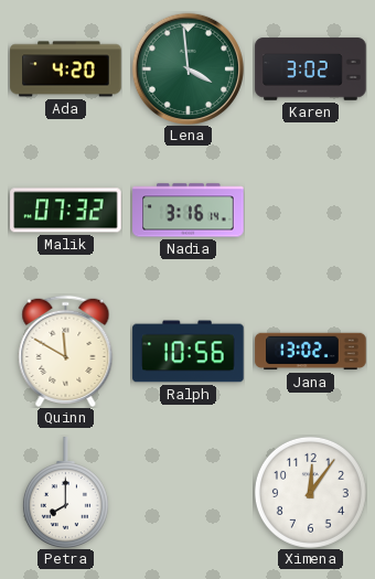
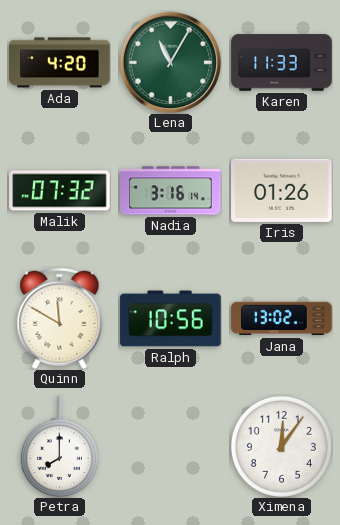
Lena: 3:59 -> 11:05
Karen: 3:02 -> 11:33
Iris: none -> 01:26
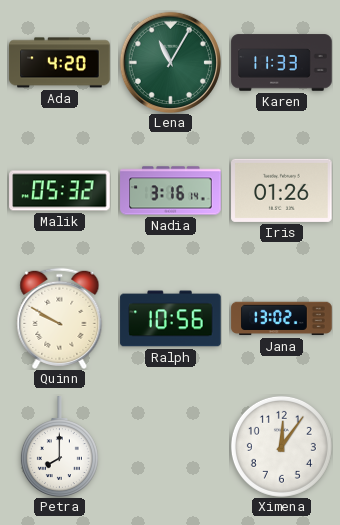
Malik: 07:32 -> 05:32
Quinn: 11:50 -> 9:50
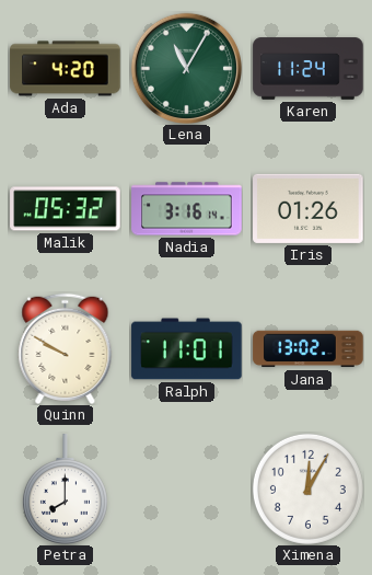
Karen: 11:33 -> 11:24
Ralph: 10:56 -> 11:01
Ximena: 12:06 -> 12:05
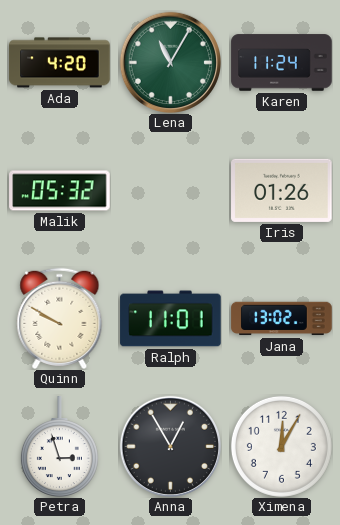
Nadia: 3:16 -> none
Petra: 8:00 -> 2:57
Anna: none -> 12:55
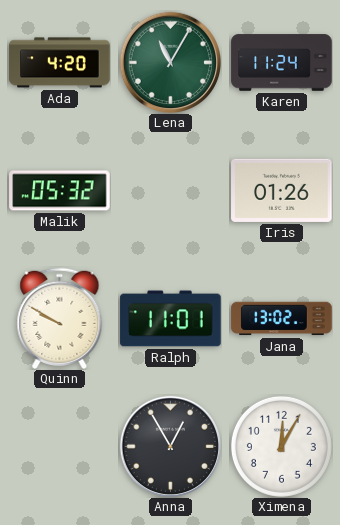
Petra: 2:57 -> none
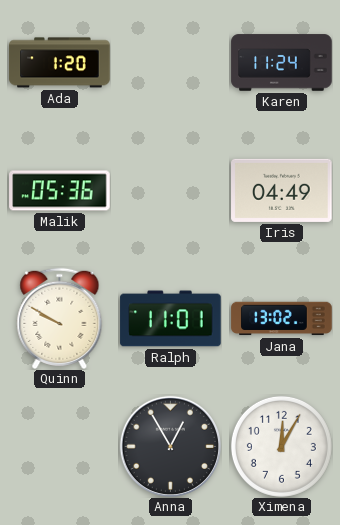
Ada: 4:20 -> 1:20
Lena: 11:05 -> none
Malik: 05:32 -> 05:36
Iris: 01:26 -> 04:49
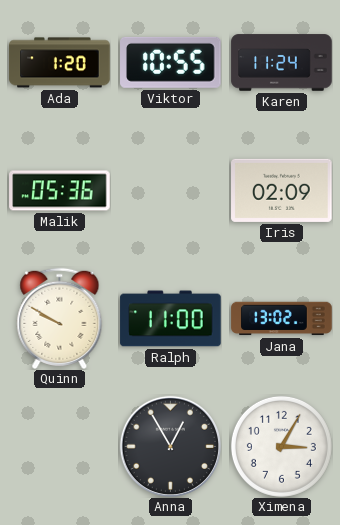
Viktor: none -> 10:55
Iris: 04:49 -> 02:09
Ralph: 11:01 -> 11:00
Ximena: 12:05 -> 3:05
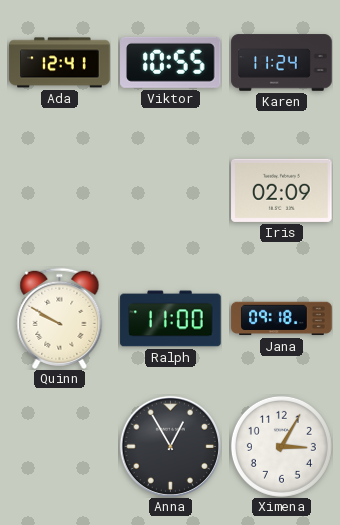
Ada: 1:20 -> 12:41
Malik: 05:36 -> none
Jana: 13:02 -> 09:18
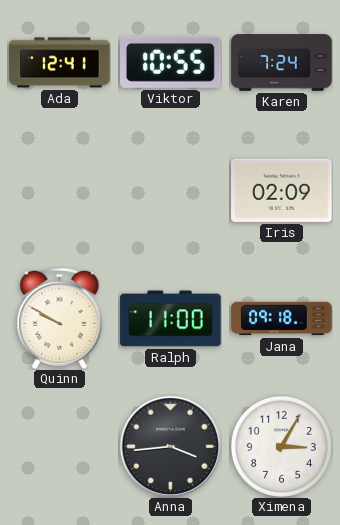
Karen: 11:24 -> 7:24
Anna: 12:55 -> 3:44
